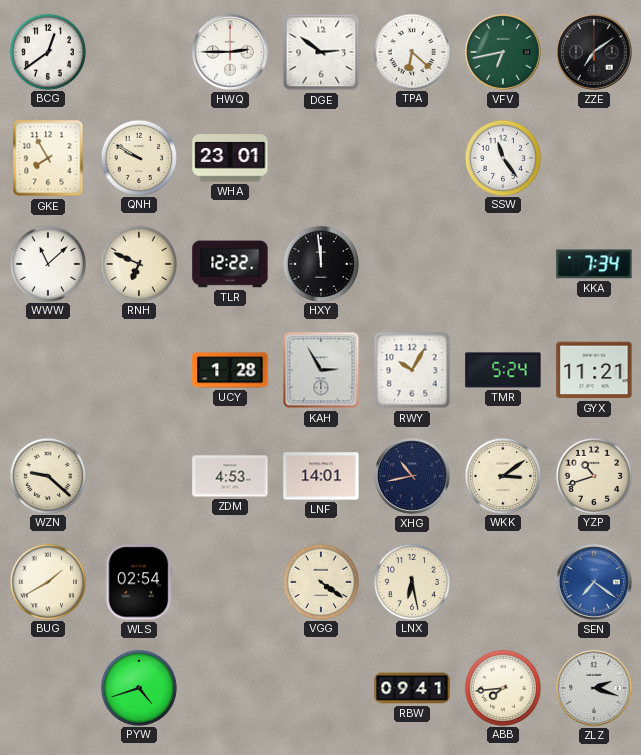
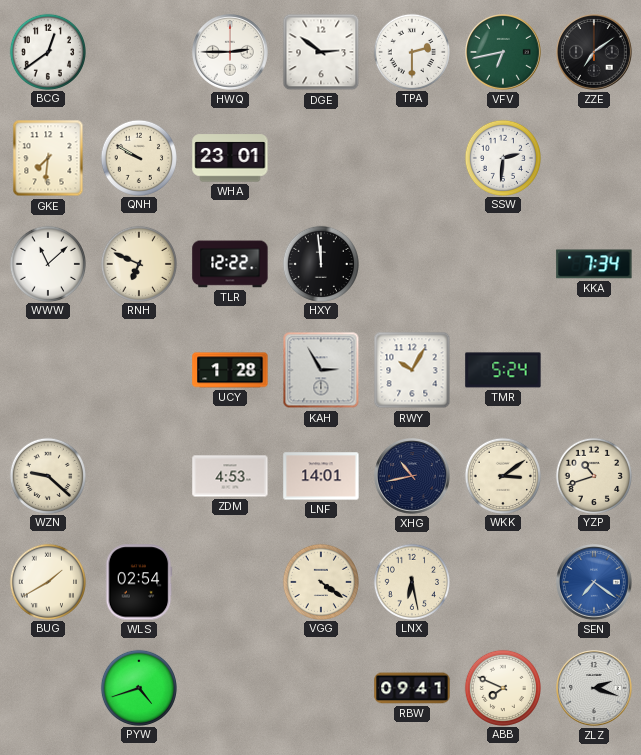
TPA: 6:22 -> 2:30
GKE: 7:55 -> 7:31
SSW: 11:24 -> 2:31
GYX: 11:21 -> none
ABB: 7:44 -> 7:49
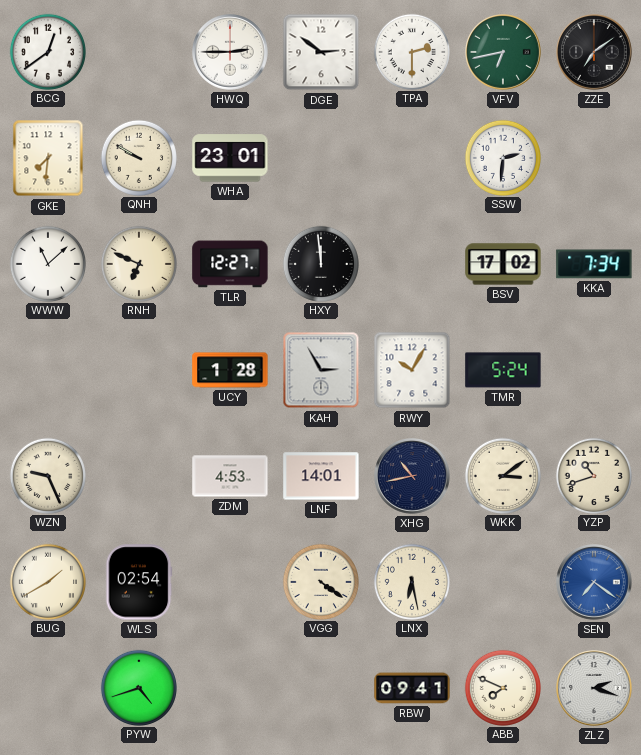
TLR: 12:22 -> 12:27
BSV: none -> 17:02
WZN: 9:22 -> 9:26
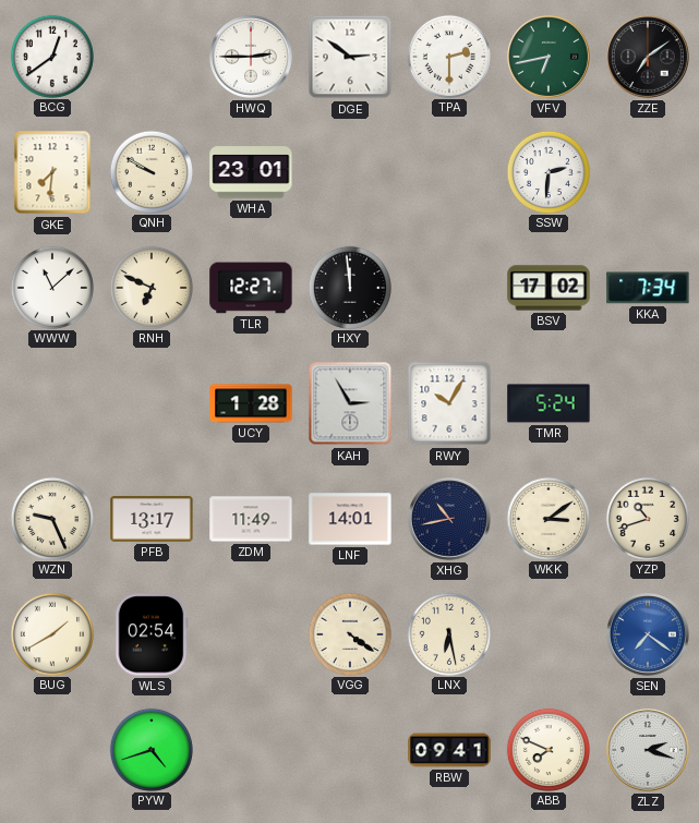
PFB: none -> 13:17
ZDM: 4:53 -> 11:49
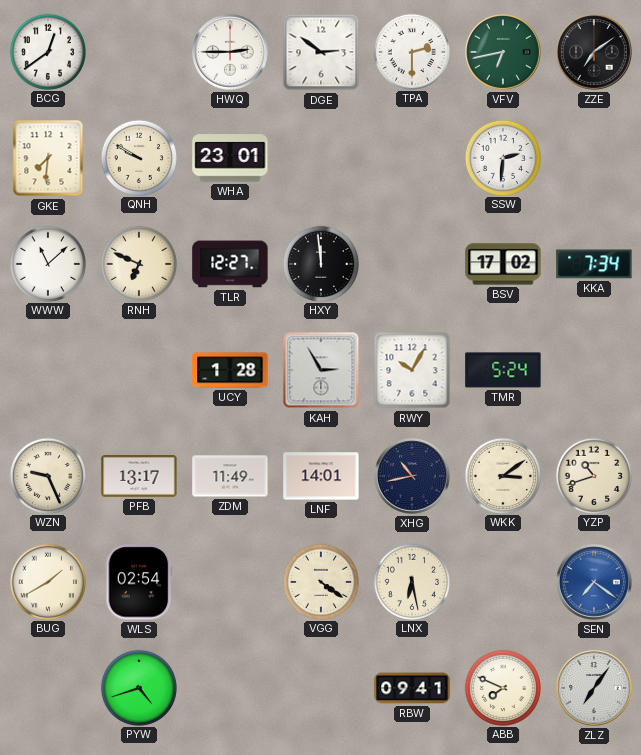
ZLZ: 2:18 -> 7:06
